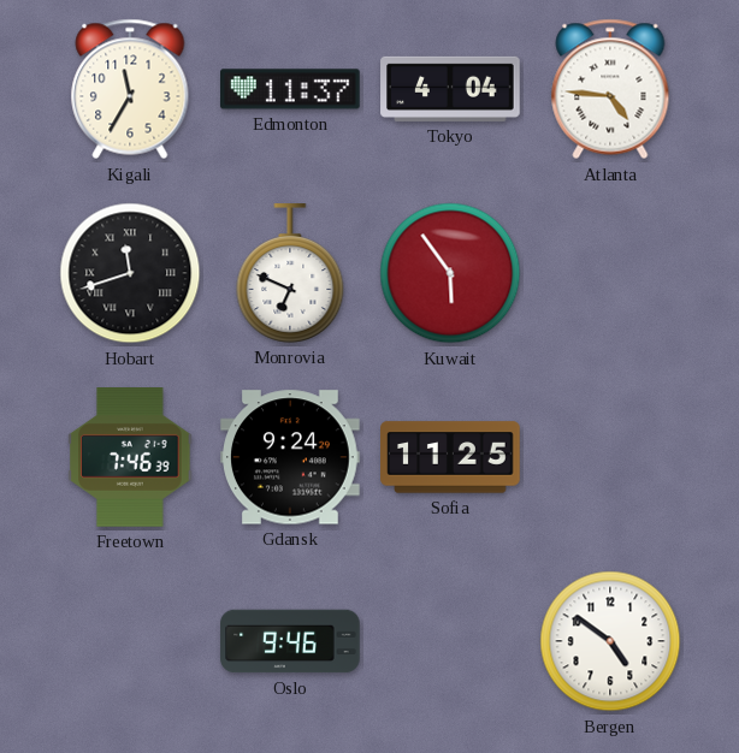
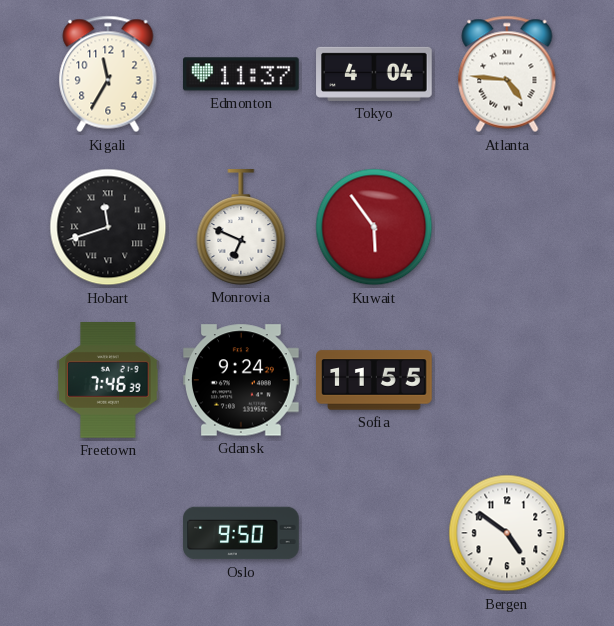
Sofia: 11:25 -> 11:55
Oslo: 9:46 -> 9:50
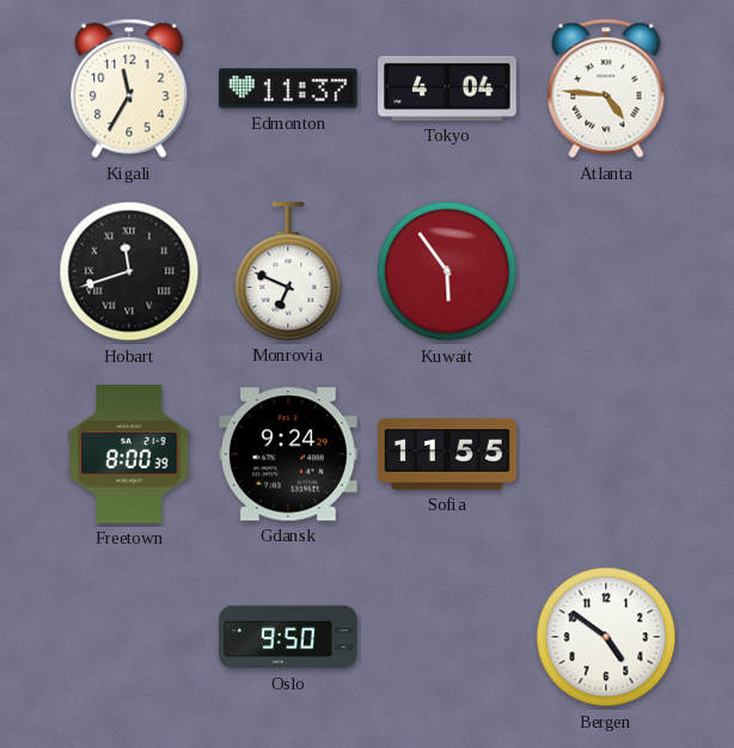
Freetown: 7:46 -> 8:00
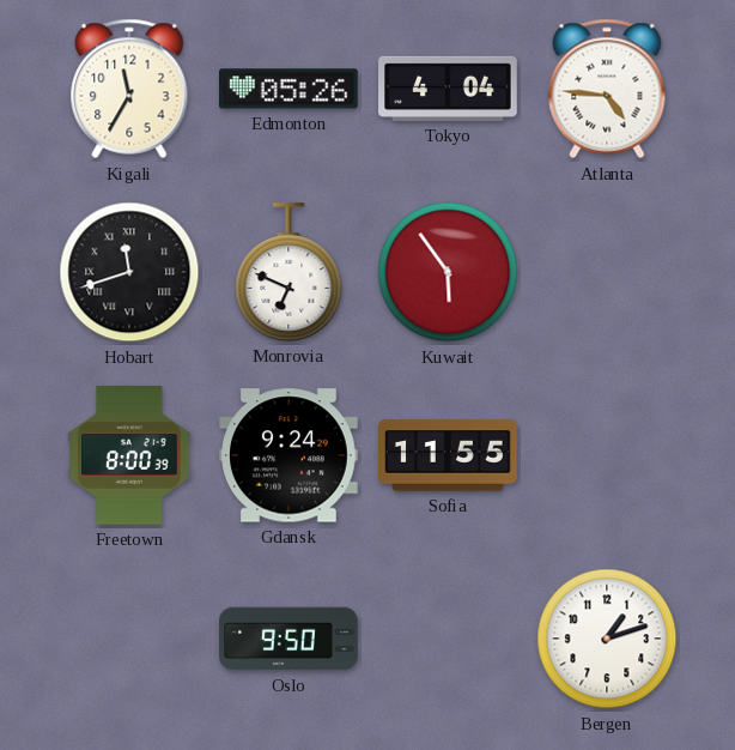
Edmonton: 11:37 -> 05:26
Bergen: 4:51 -> 1:12
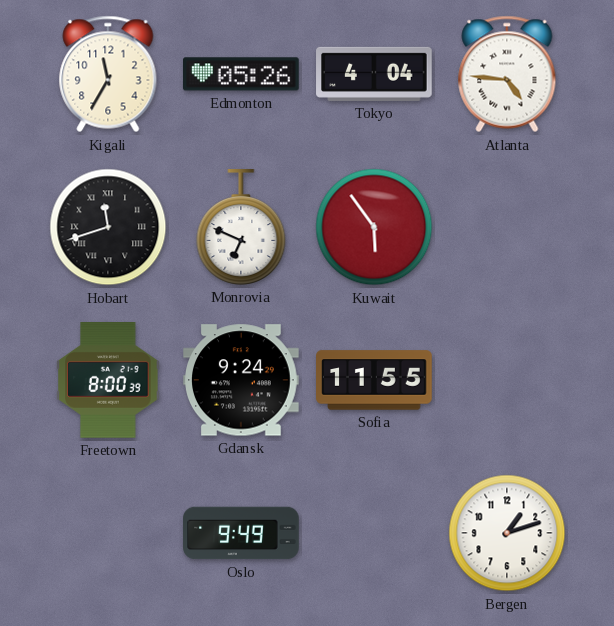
Oslo: 9:50 -> 9:49
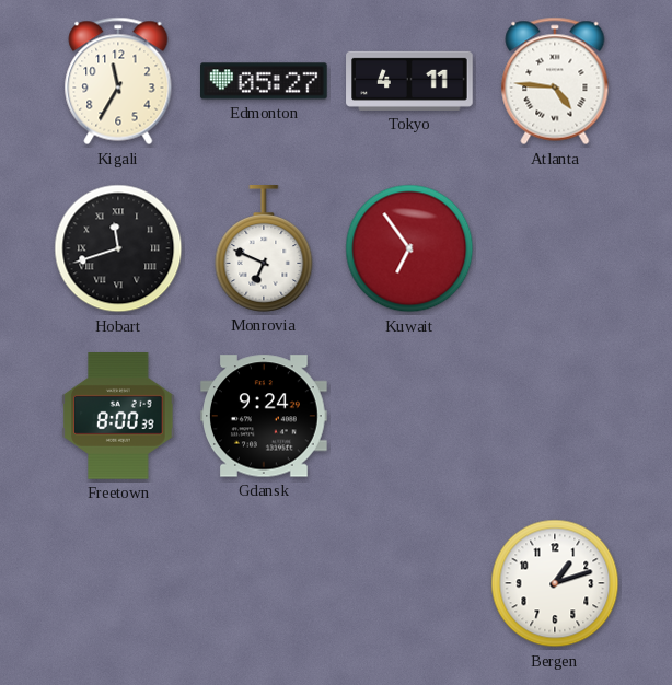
Edmonton: 05:26 -> 05:27
Tokyo: 4:04 -> 4:11
Kuwait: 5:54 -> 6:54
Sofia: 11:55 -> none
Oslo: 9:49 -> none
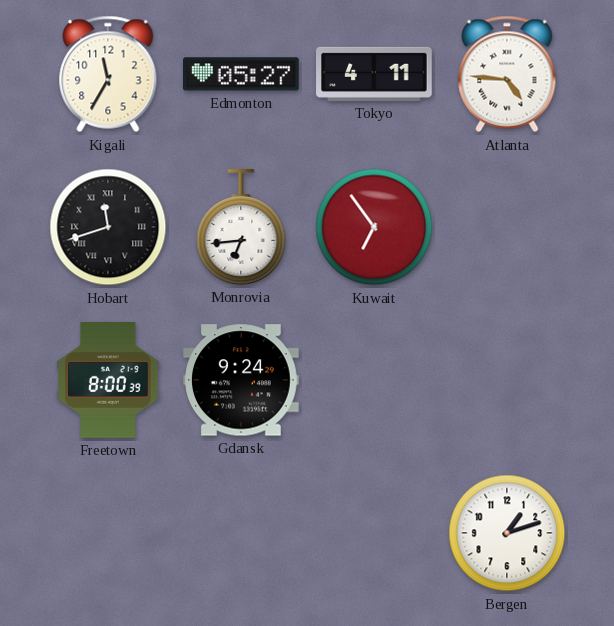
Monrovia: 6:49 -> 6:44
